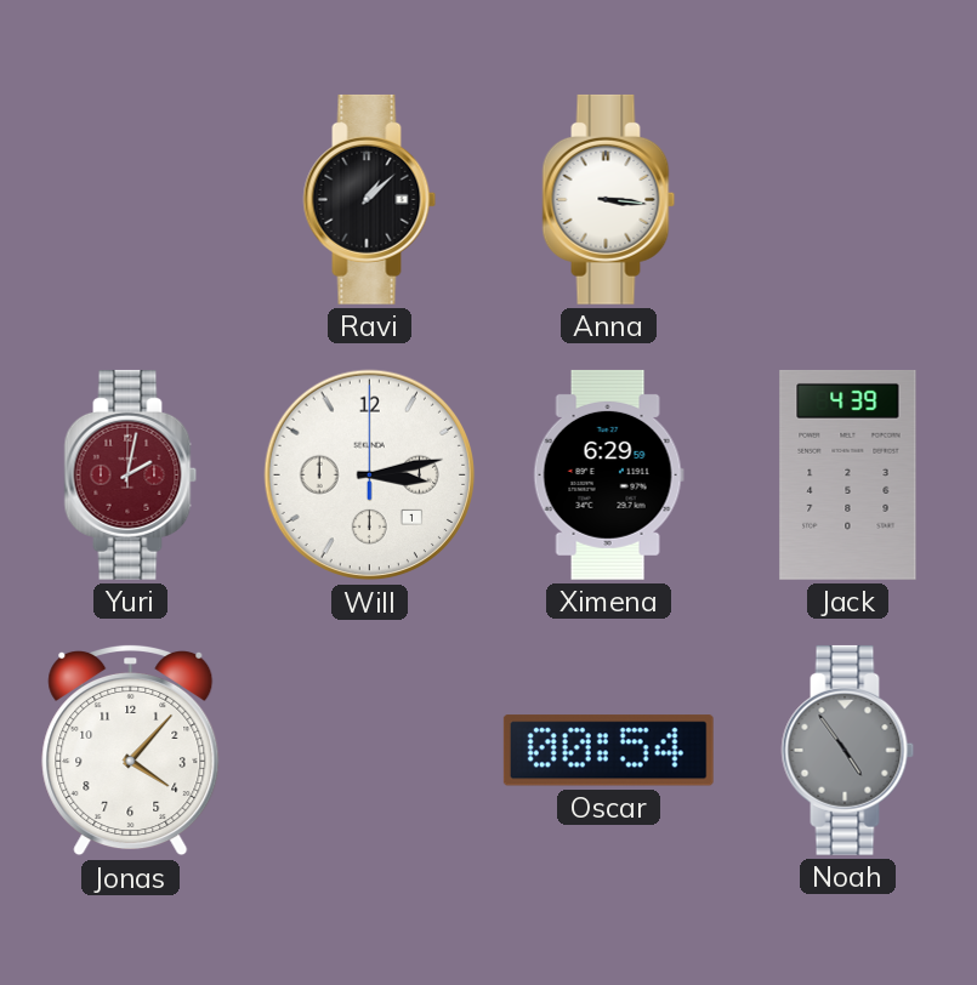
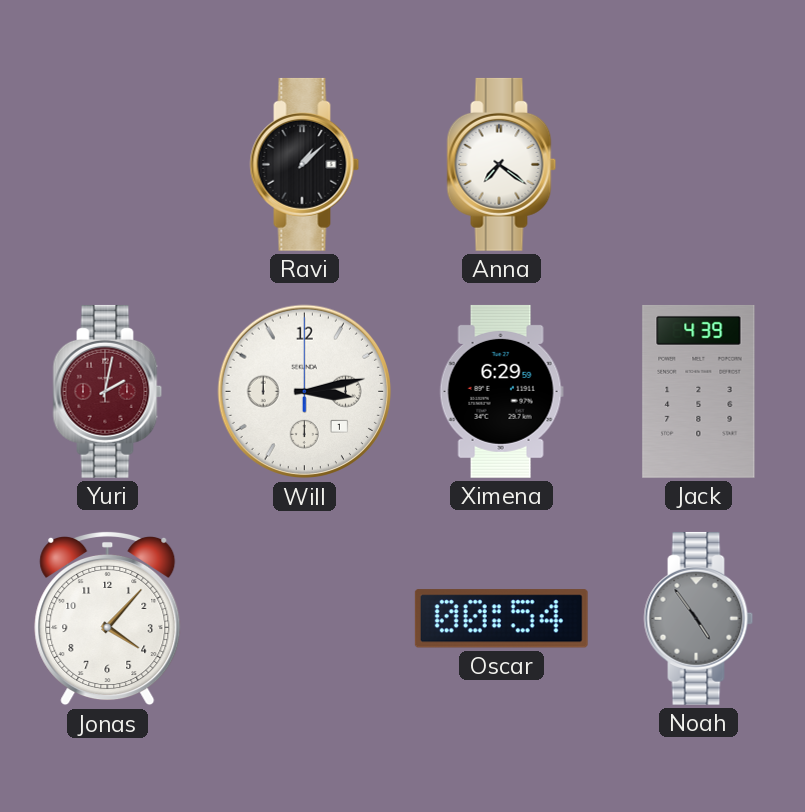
Anna: 3:16 -> 7:21
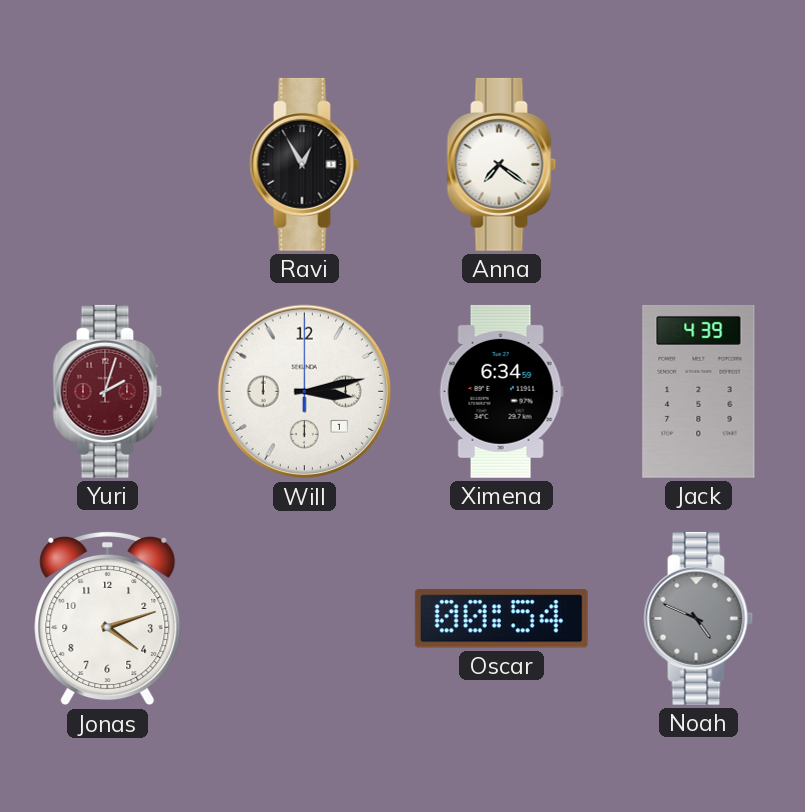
Ravi: 1:08 -> 12:55
Yuri: 2:02 -> 2:03
Ximena: 6:29 -> 6:34
Jonas: 4:07 -> 4:12
Noah: 4:54 -> 4:49
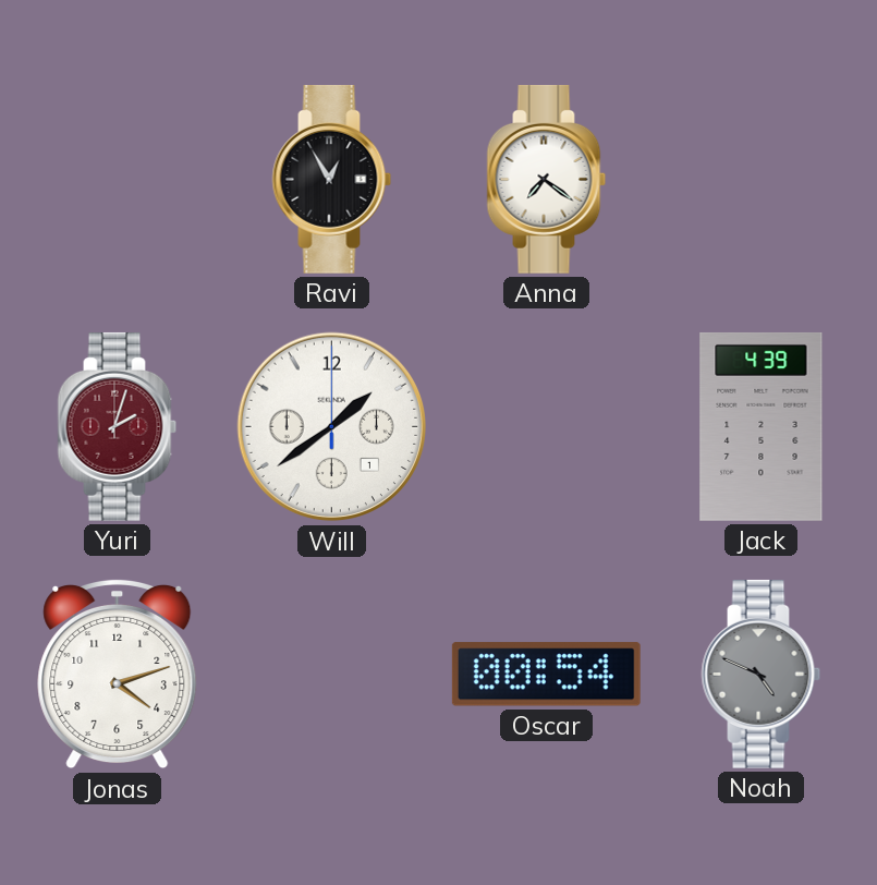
Will: 3:13 -> 1:39
Ximena: 6:34 -> none
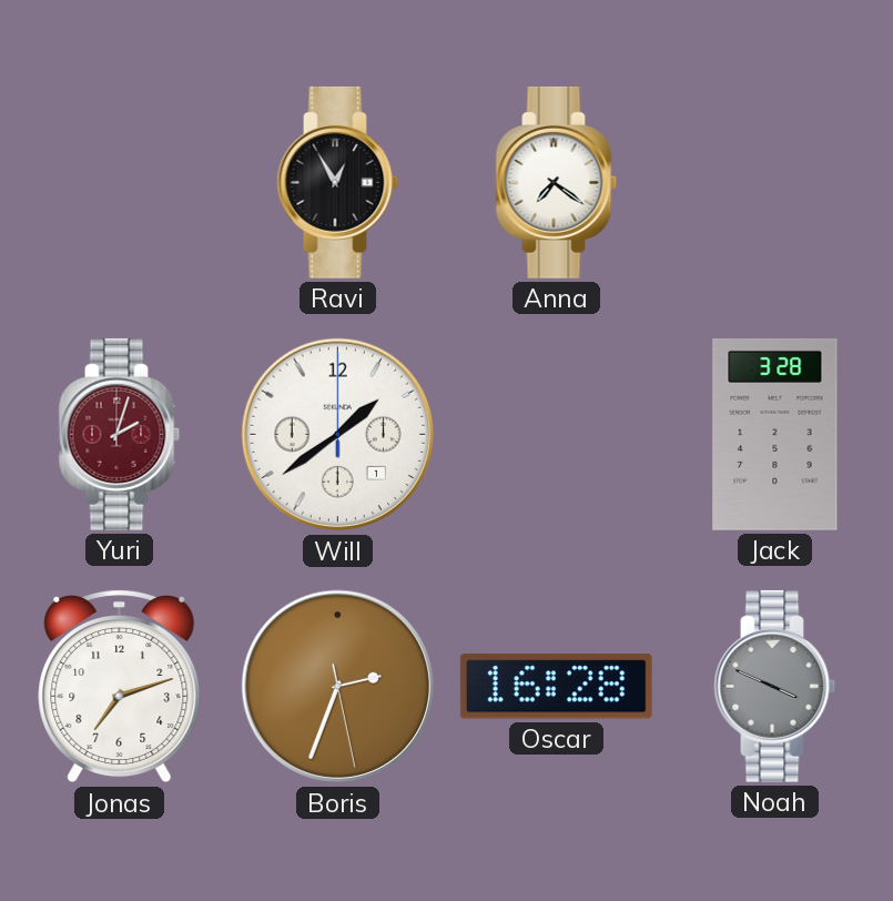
Jack: 4:39 -> 3:28
Jonas: 4:12 -> 7:12
Boris: none -> 2:33
Oscar: 00:54 -> 16:28
Noah: 4:49 -> 3:49
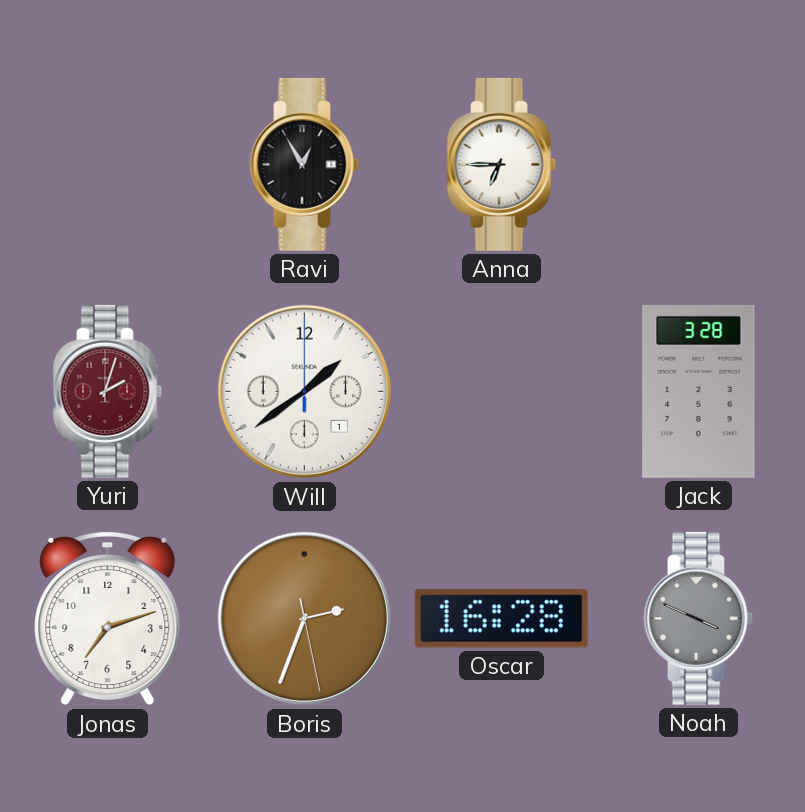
Anna: 7:21 -> 6:45
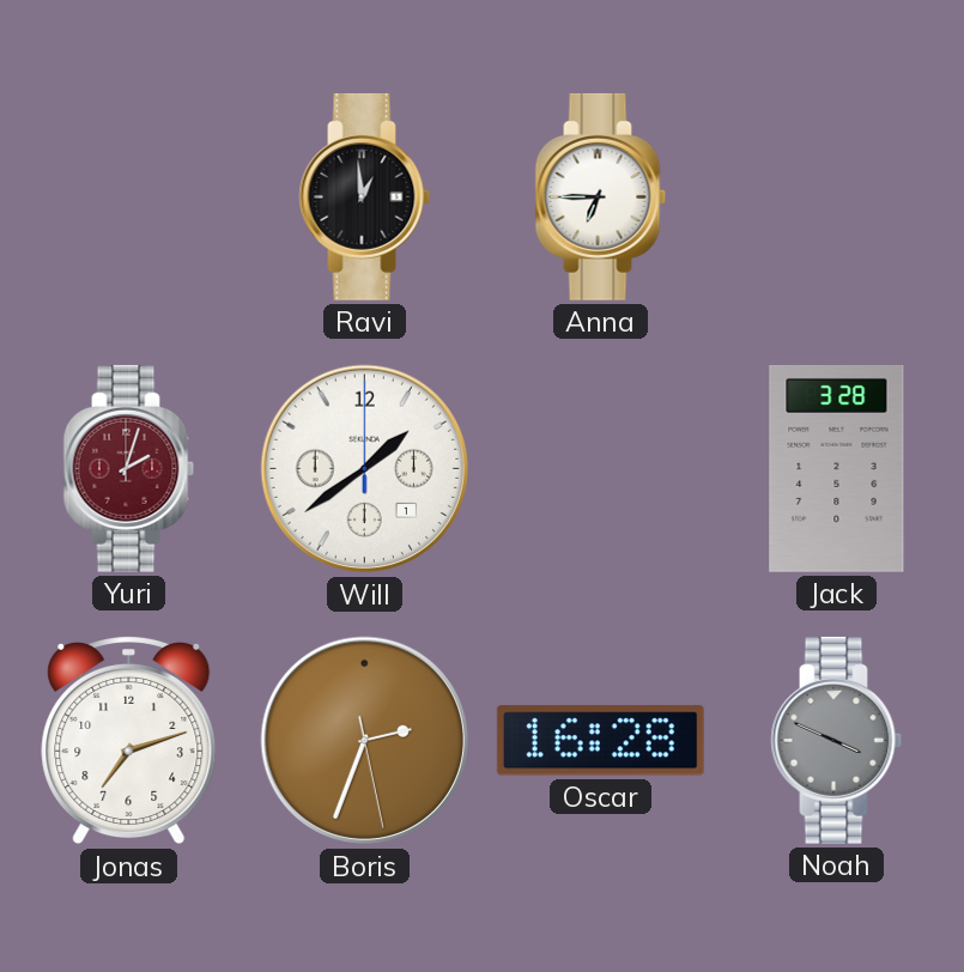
Ravi: 12:55 -> 12:59
